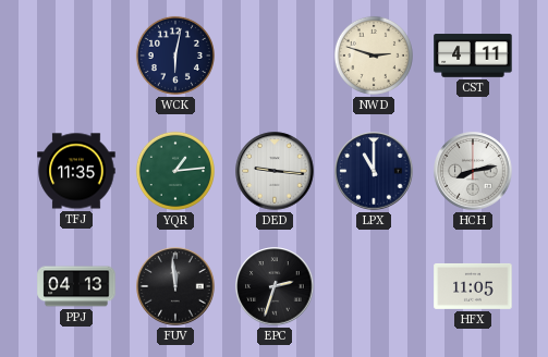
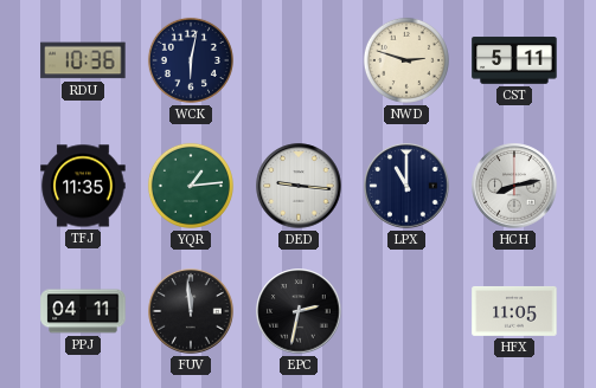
RDU: none -> 10:36
CST: 4:11 -> 5:11
PPJ: 04:13 -> 04:11
EPC: 2:33 -> 2:32
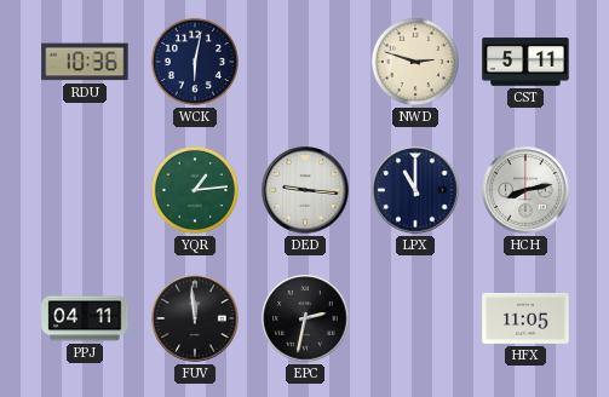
TFJ: 11:35 -> none
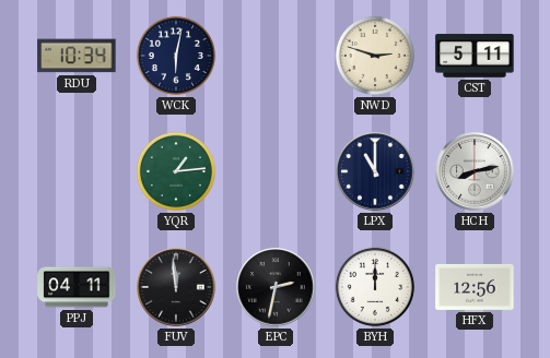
RDU: 10:36 -> 10:34
DED: 9:16 -> none
BYH: none -> 12:00
HFX: 11:05 -> 12:56
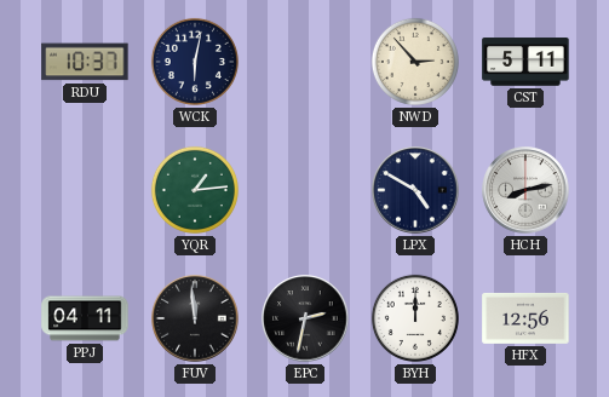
RDU: 10:34 -> 10:37
NWD: 2:48 -> 2:53
LPX: 11:00 -> 4:50
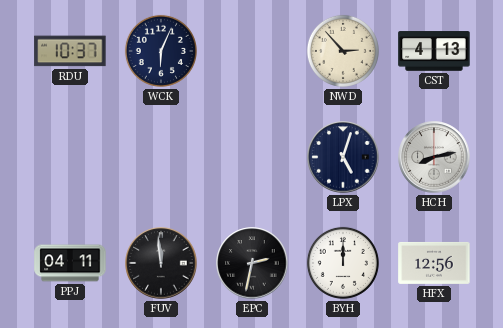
WCK: 6:02 -> 6:04
CST: 5:11 -> 4:13
YQR: 1:14 -> none
LPX: 4:50 -> 5:03
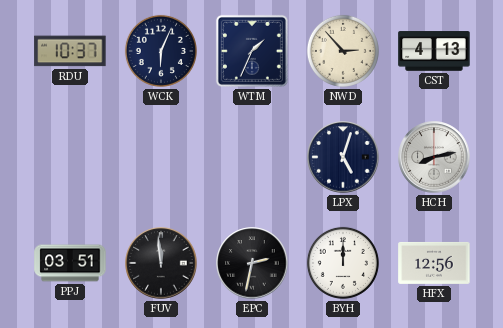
WTM: none -> 1:34
PPJ: 04:11 -> 03:51
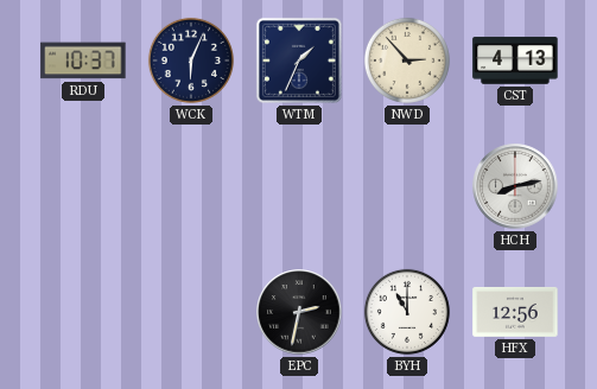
LPX: 5:03 -> none
PPJ: 03:51 -> none
FUV: 11:59 -> none
BYH: 12:00 -> 11:00
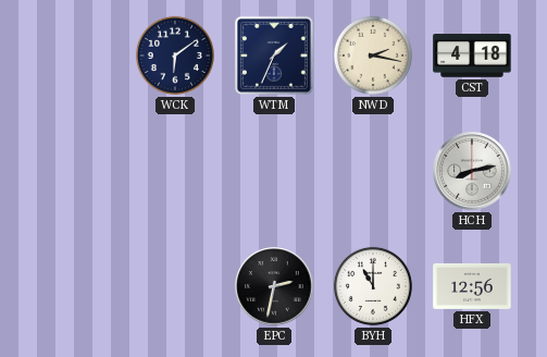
RDU: 10:37 -> none
WCK: 6:04 -> 6:09
NWD: 2:53 -> 2:17
CST: 4:13 -> 4:18
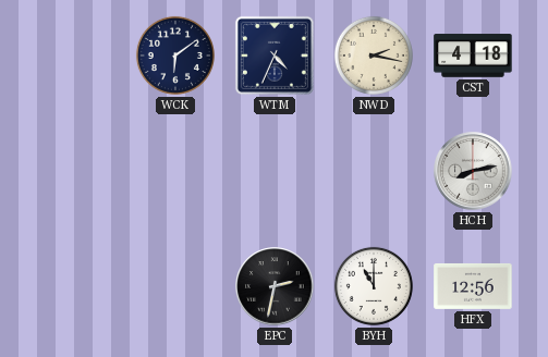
WTM: 1:34 -> 4:34
